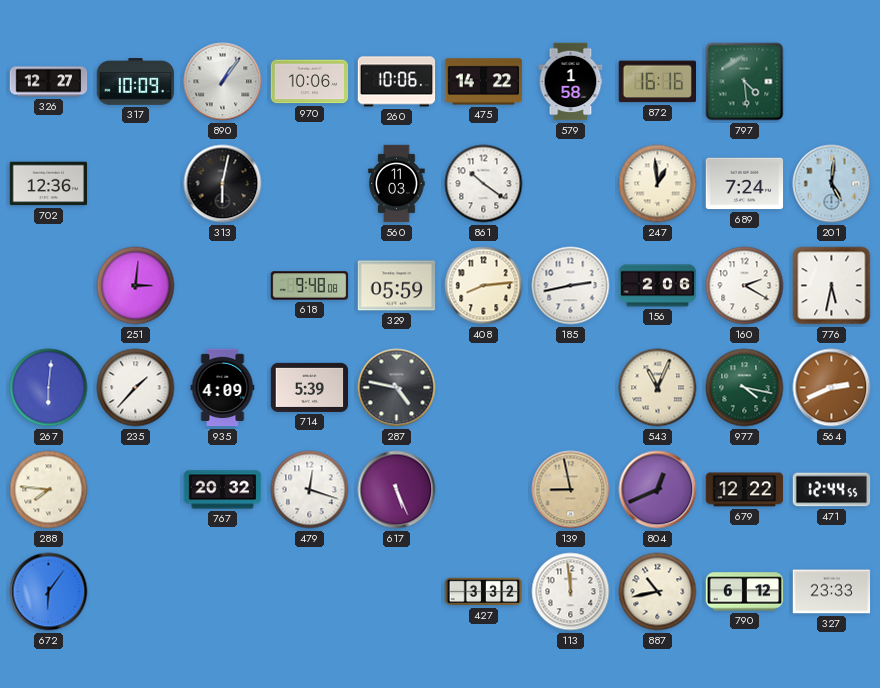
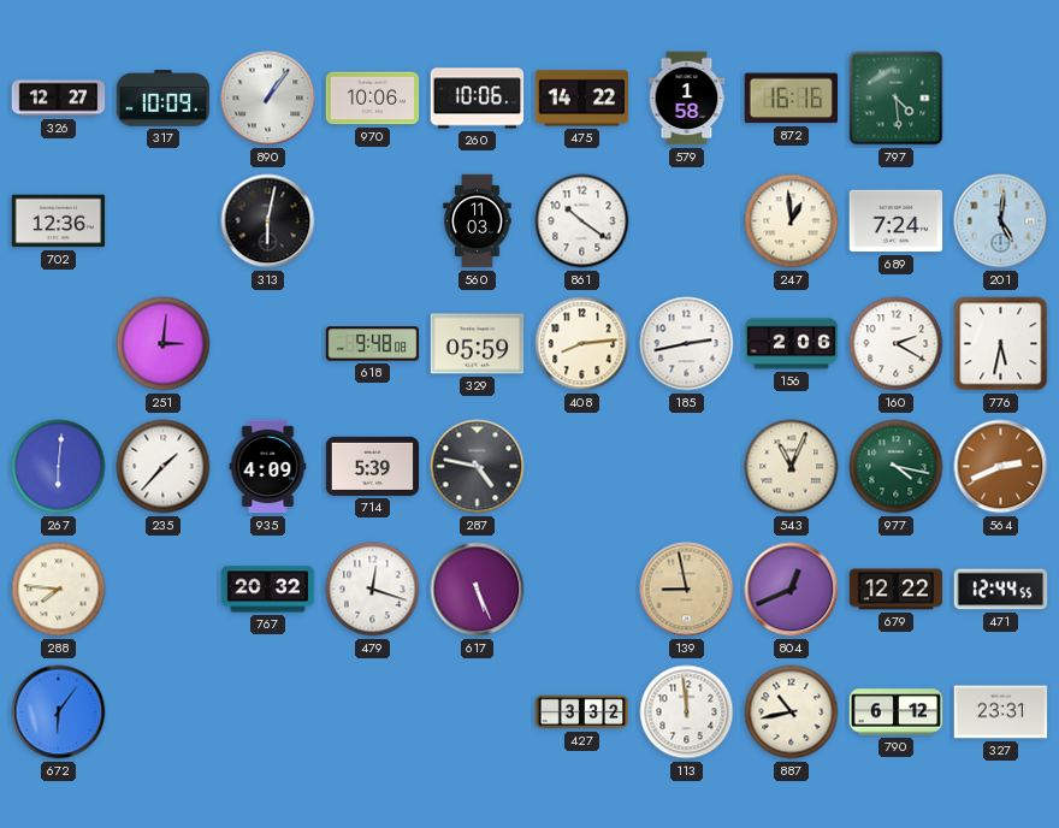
327: 23:33 -> 23:31
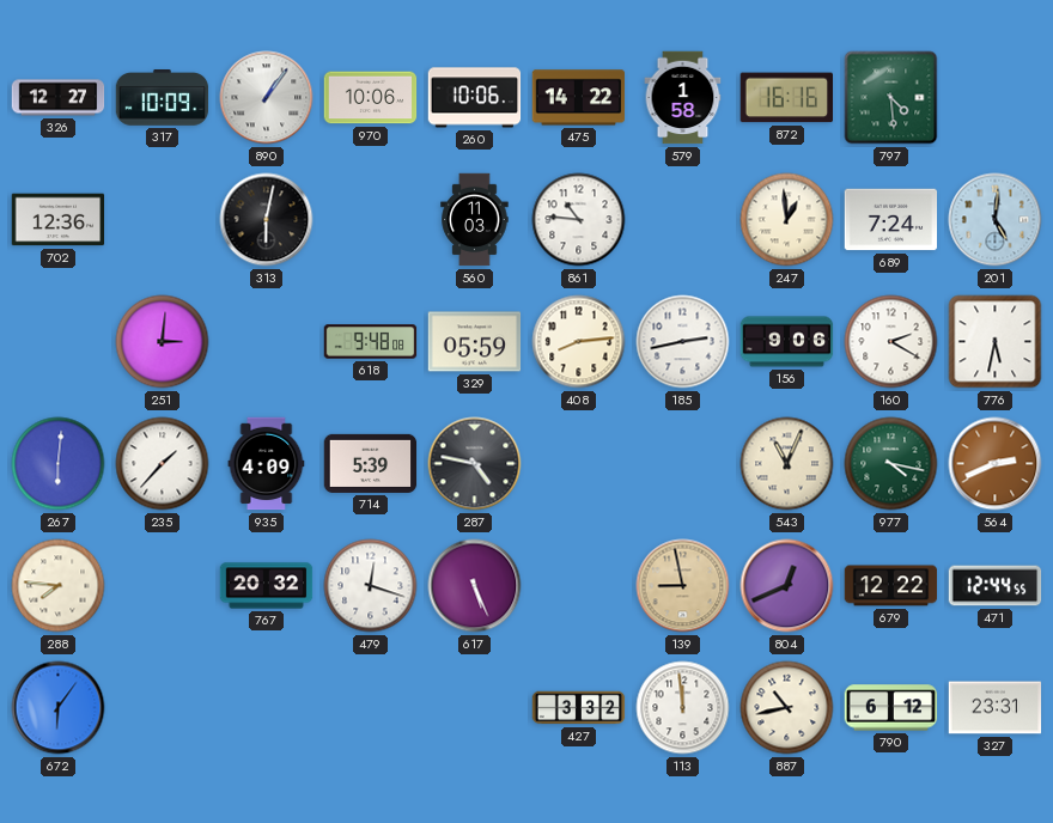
861: 10:21 -> 10:46
156: 2:06 -> 9:06
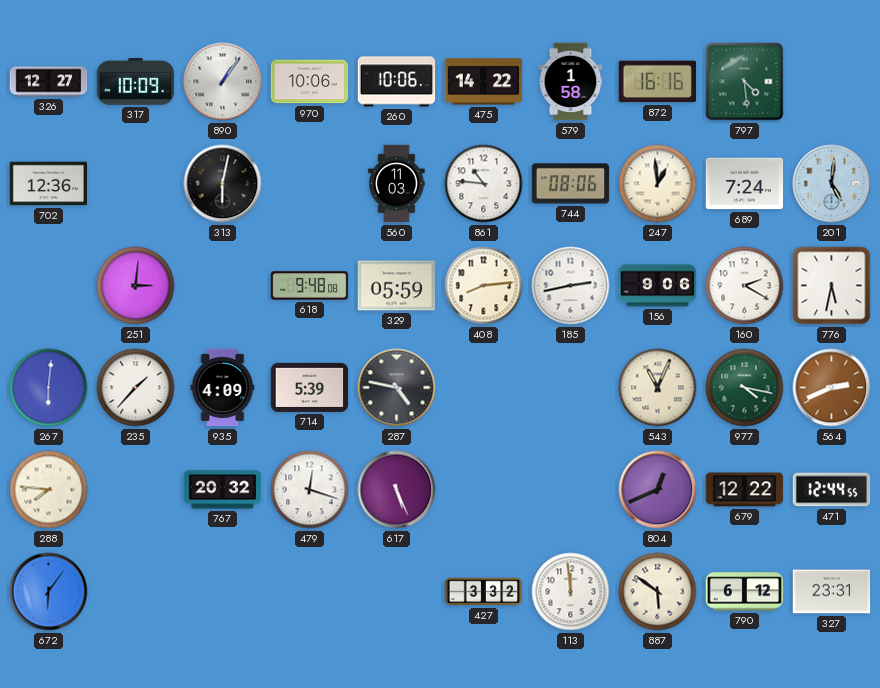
744: none -> 08:06
139: 8:58 -> none
887: 10:43 -> 5:51
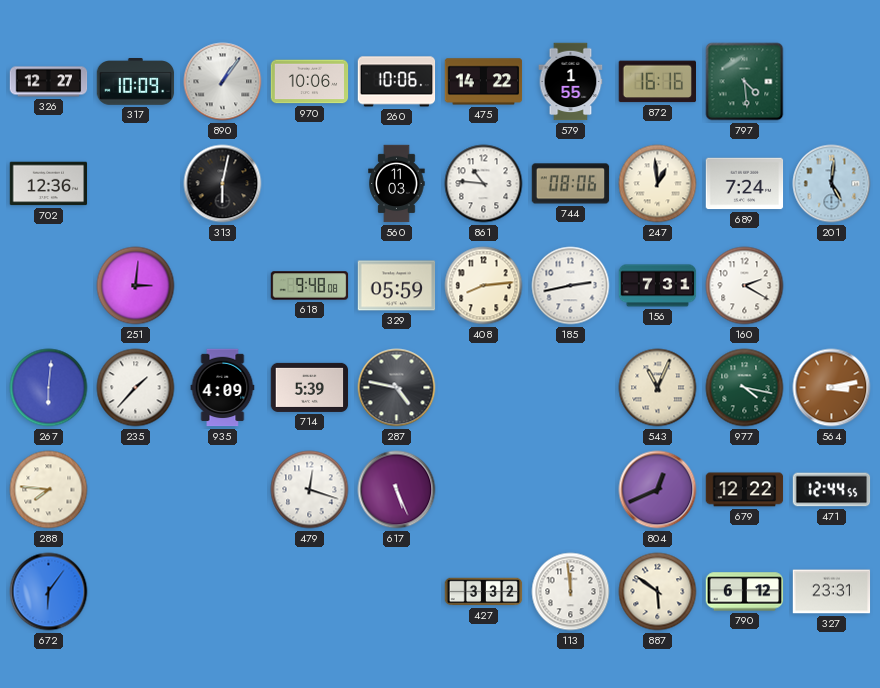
579: 1:58 -> 1:55
156: 9:06 -> 7:31
776: 5:32 -> none
564: 2:41 -> 3:13
767: 20:32 -> none
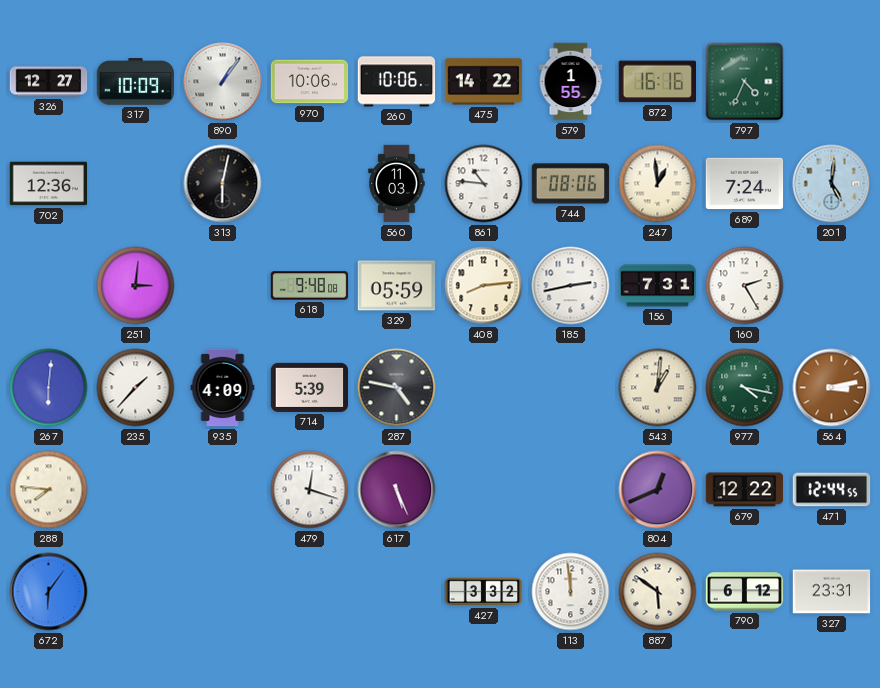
797: 4:29 -> 4:34
160: 2:20 -> 2:25
543: 11:04 -> 1:01
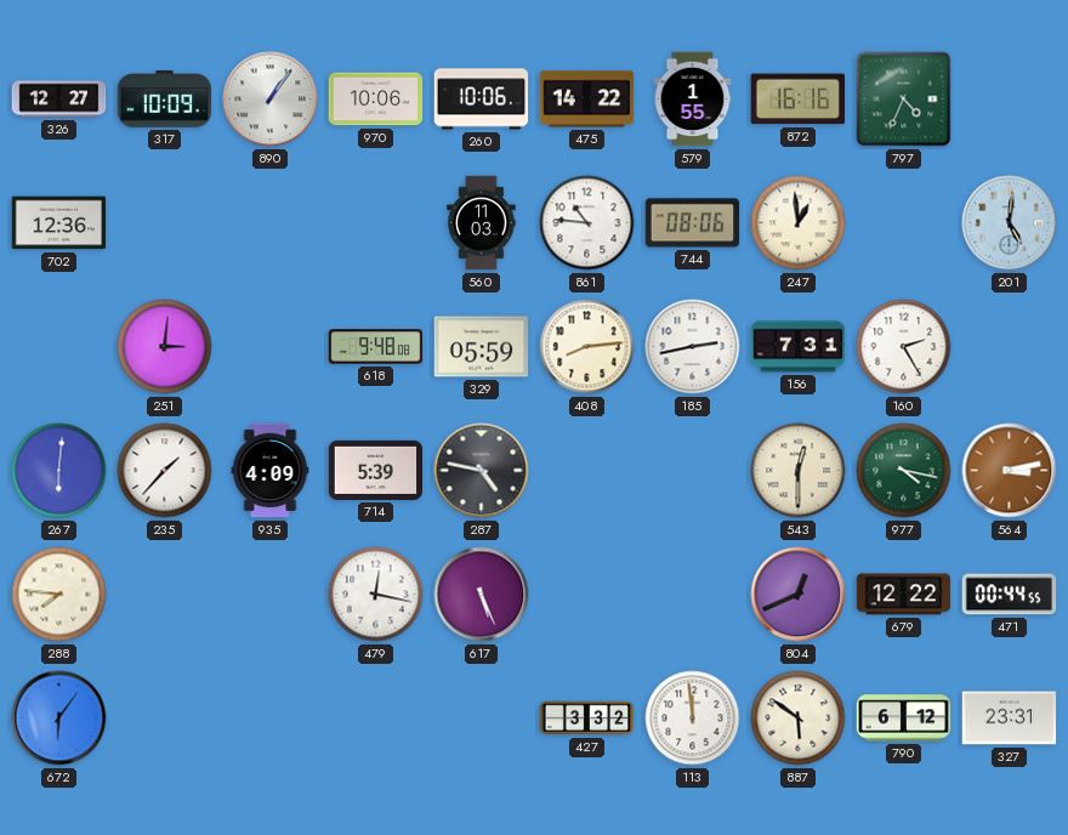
313: 6:02 -> none
689: 7:24 -> none
543: 1:01 -> 12:30
479: 12:18 -> 12:17
471: 12:44 -> 00:44
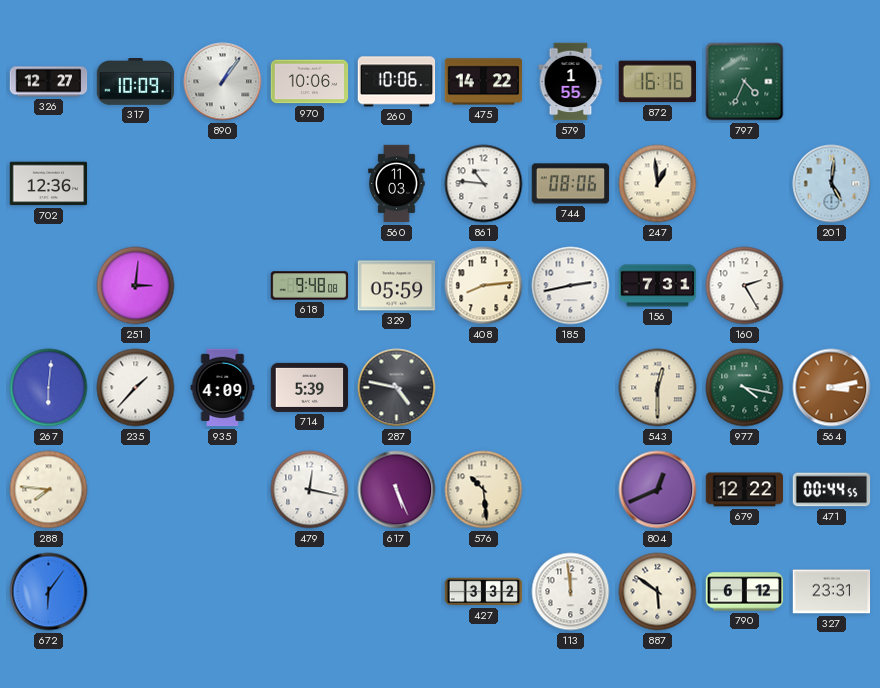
576: none -> 10:29
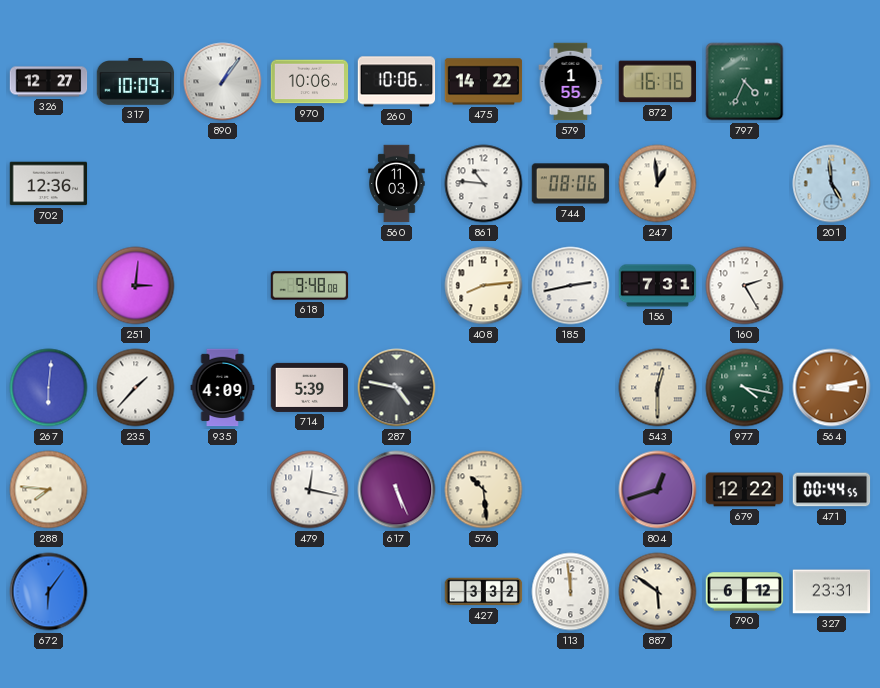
201: 5:01 -> 4:59
329: 05:59 -> none
804: 12:41 -> 12:42
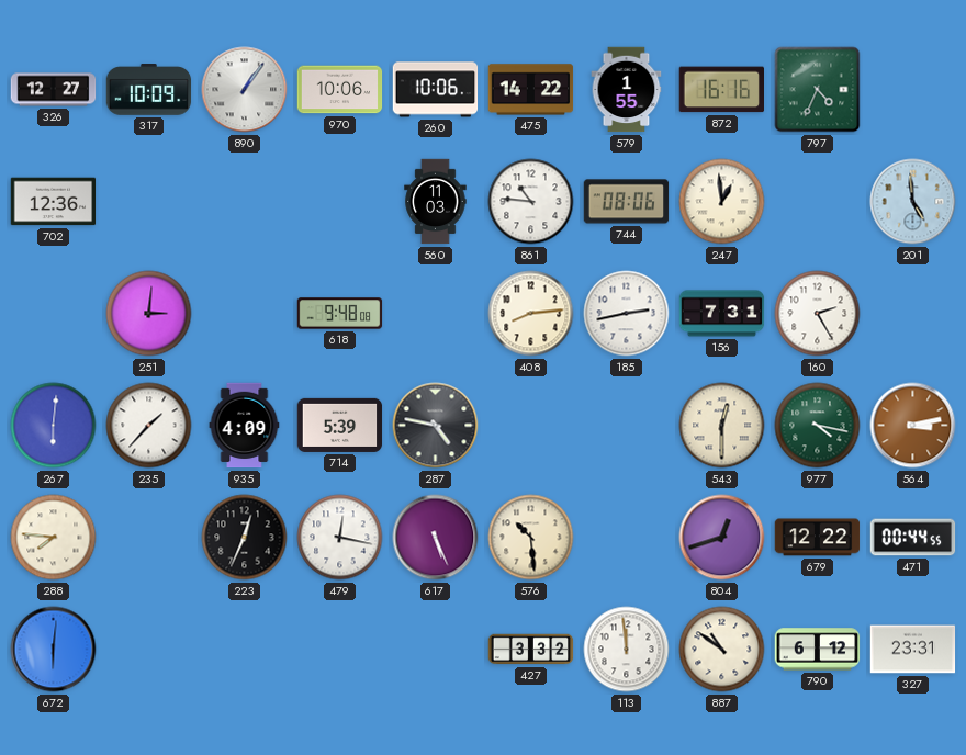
223: none -> 12:34
672: 6:06 -> 6:01
887: 5:51 -> 10:51
